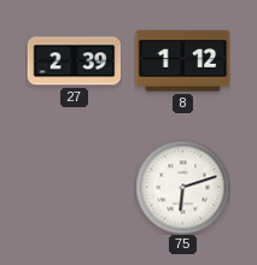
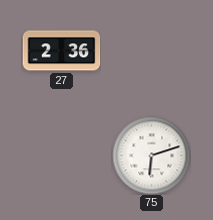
27: 2:39 -> 2:36
8: 1:12 -> none
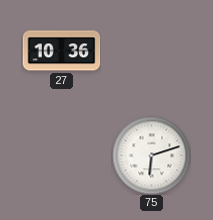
27: 2:36 -> 10:36
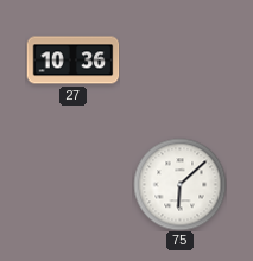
75: 6:12 -> 6:08
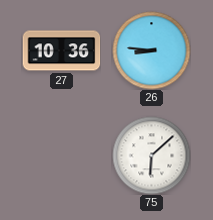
26: none -> 8:46
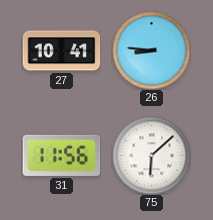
27: 10:36 -> 10:41
31: none -> 11:56
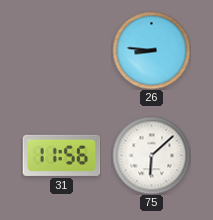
27: 10:41 -> none
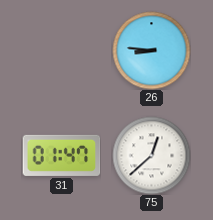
31: 11:56 -> 01:47
75: 6:08 -> 12:38
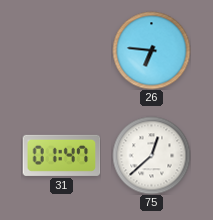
26: 8:46 -> 6:46
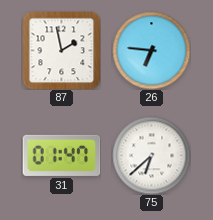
87: none -> 1:58
75: 12:38 -> 6:38
